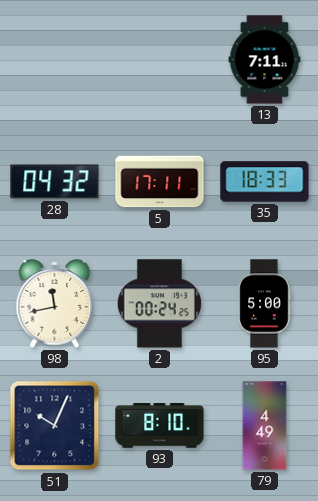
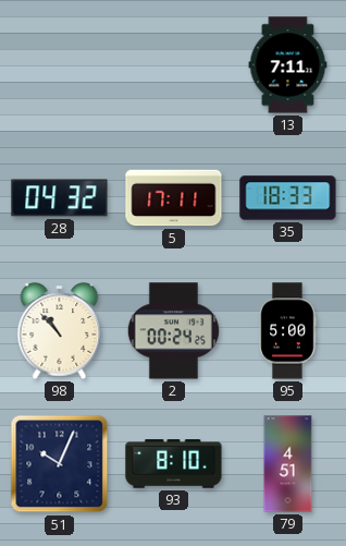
98: 11:43 -> 10:53
79: 4:49 -> 4:51
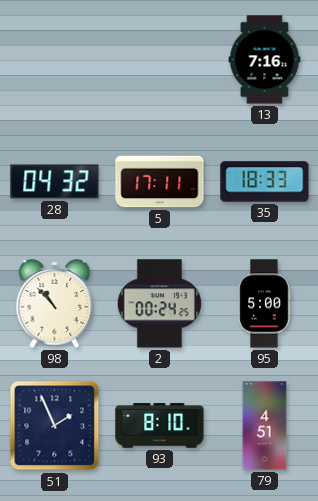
13: 7:11 -> 7:16
51: 10:04 -> 1:56
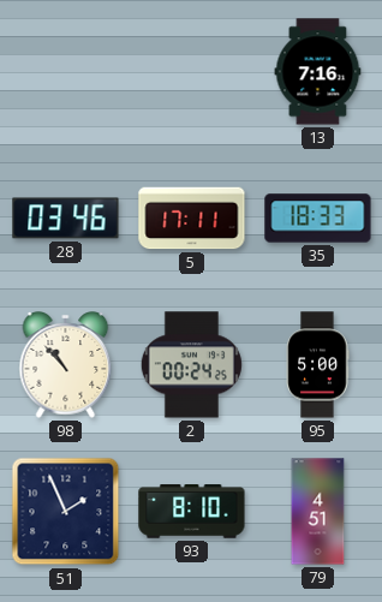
28: 04:32 -> 03:46
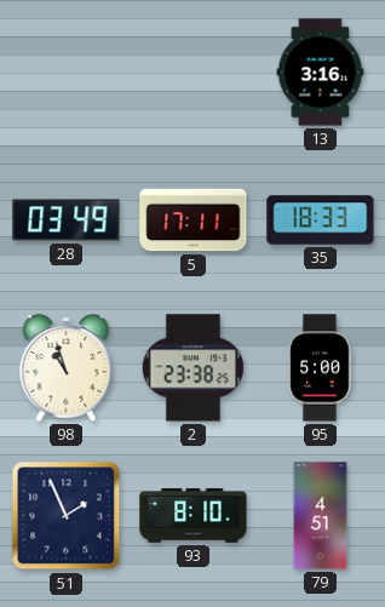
13: 7:16 -> 3:16
28: 03:46 -> 03:49
98: 10:53 -> 10:57
2: 00:24 -> 23:38
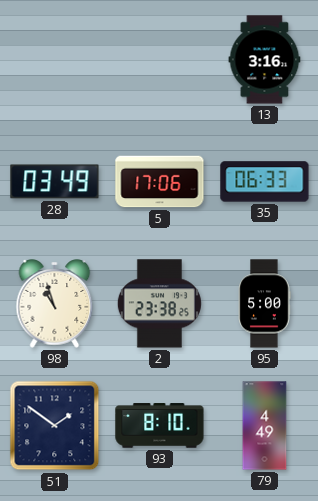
5: 17:11 -> 17:06
35: 18:33 -> 06:33
51: 1:56 -> 1:51
79: 4:51 -> 4:49
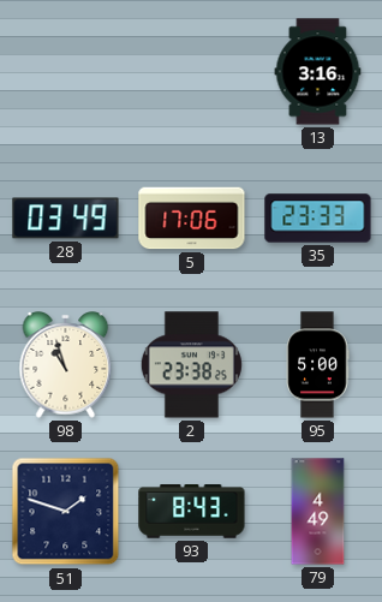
35: 06:33 -> 23:33
51: 1:51 -> 1:48
93: 8:10 -> 8:43
